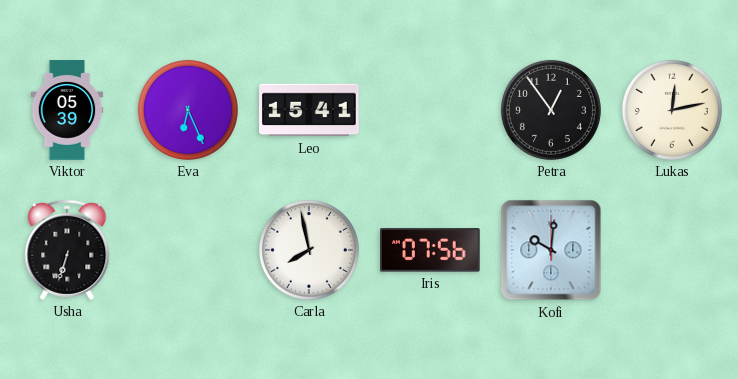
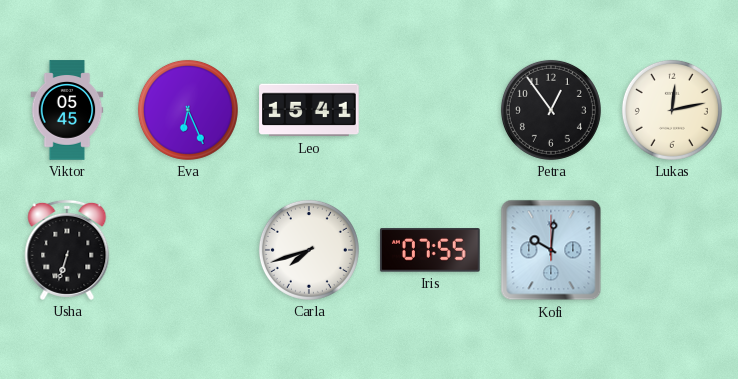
Viktor: 05:39 -> 05:45
Carla: 7:58 -> 7:42
Iris: 07:56 -> 07:55
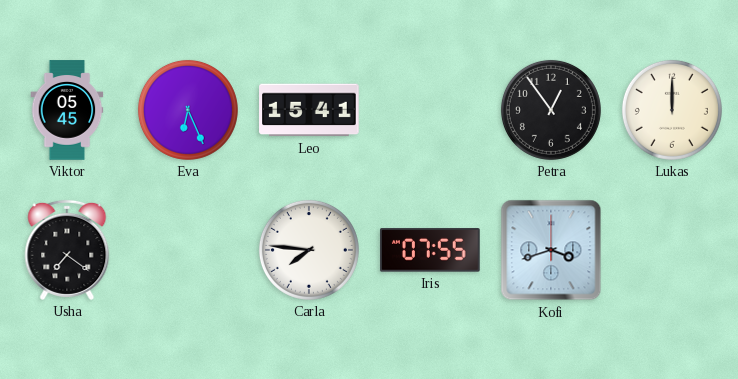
Lukas: 12:13 -> 12:00
Usha: 6:33 -> 7:21
Carla: 7:42 -> 7:46
Kofi: 10:01 -> 3:42
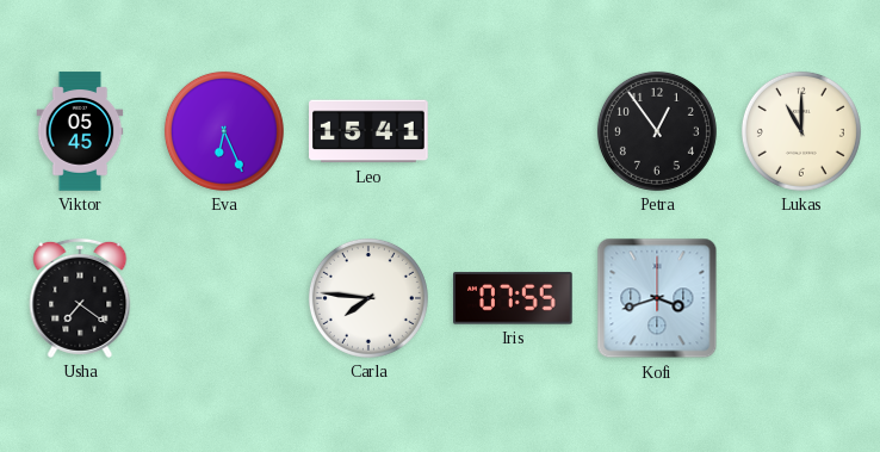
Lukas: 12:00 -> 11:00
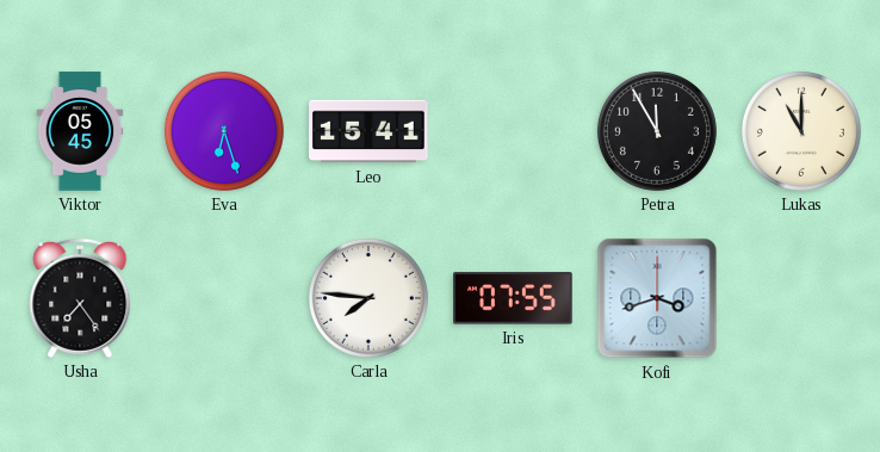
Eva: 6:26 -> 6:27
Petra: 12:54 -> 11:55
Usha: 7:21 -> 7:24
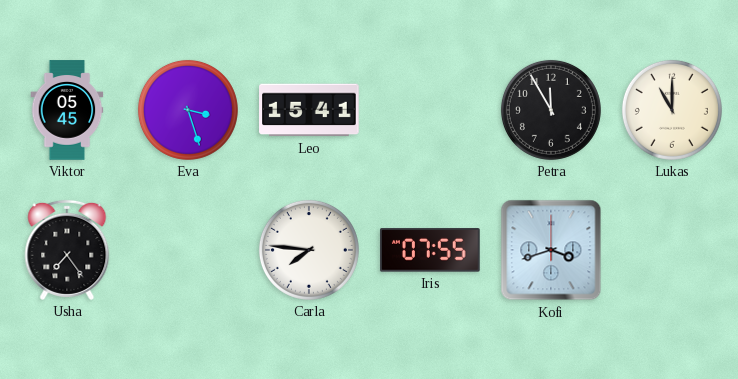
Eva: 6:27 -> 3:27
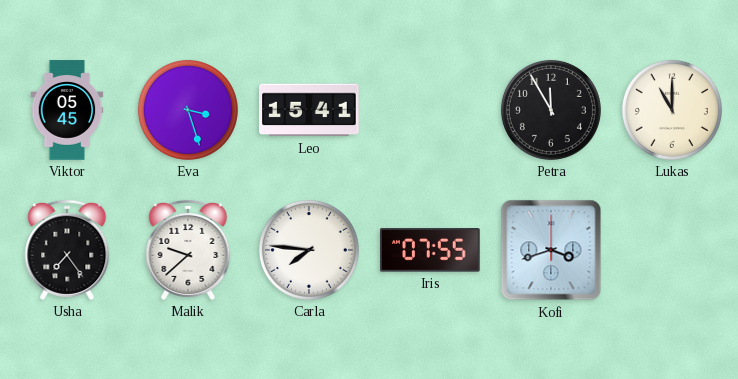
Malik: none -> 9:38
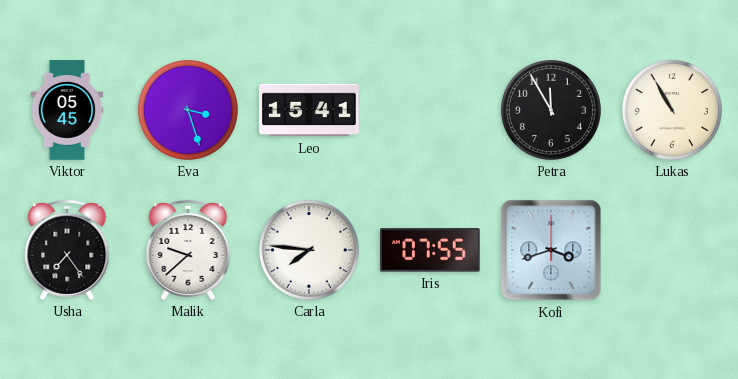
Lukas: 11:00 -> 10:55
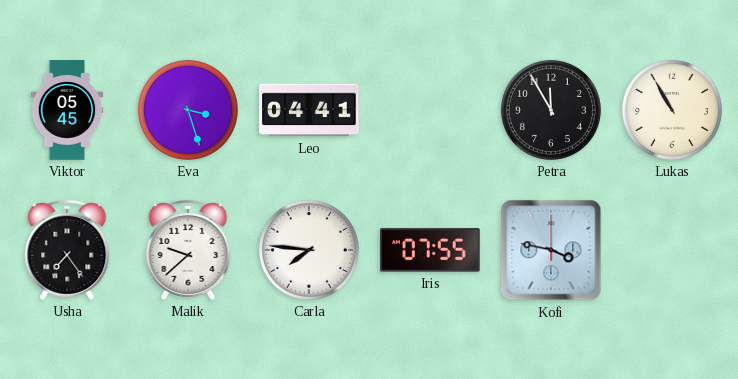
Leo: 15:41 -> 04:41
Kofi: 3:42 -> 3:47
